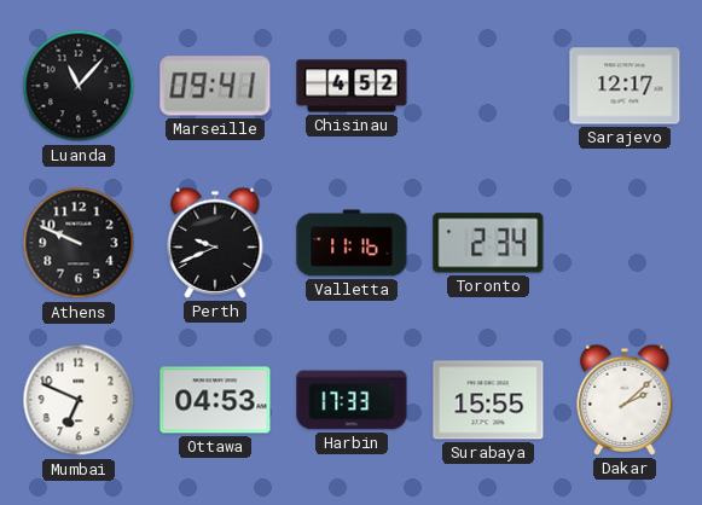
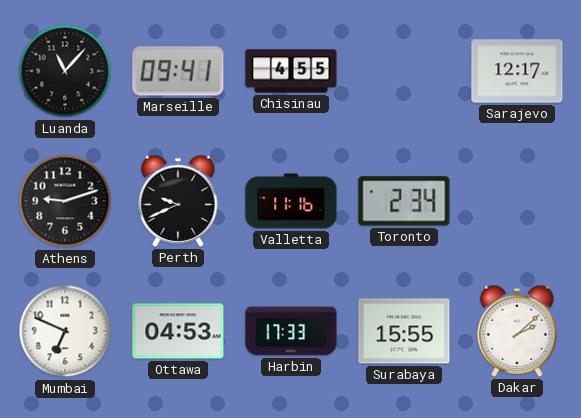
Chisinau: 4:52 -> 4:55
Athens: 9:49 -> 9:12
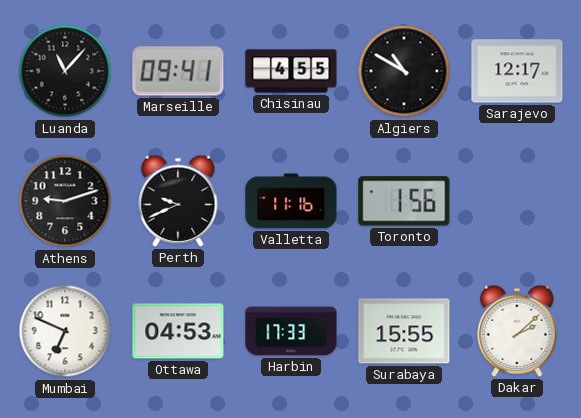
Algiers: none -> 10:50
Toronto: 2:34 -> 1:56
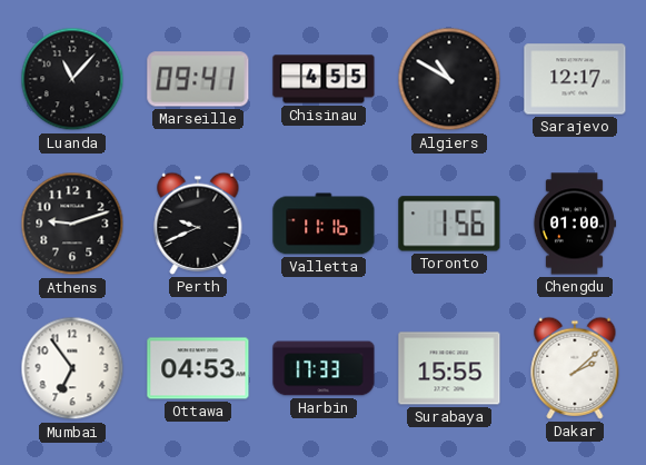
Chengdu: none -> 01:00
Mumbai: 6:49 -> 6:54
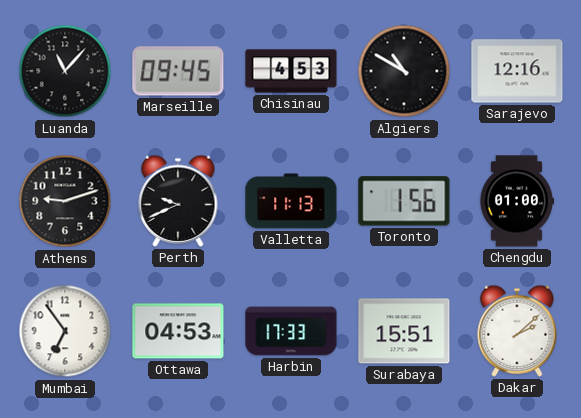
Marseille: 09:41 -> 09:45
Chisinau: 4:55 -> 4:53
Sarajevo: 12:17 -> 12:16
Valletta: 11:16 -> 11:13
Surabaya: 15:55 -> 15:51
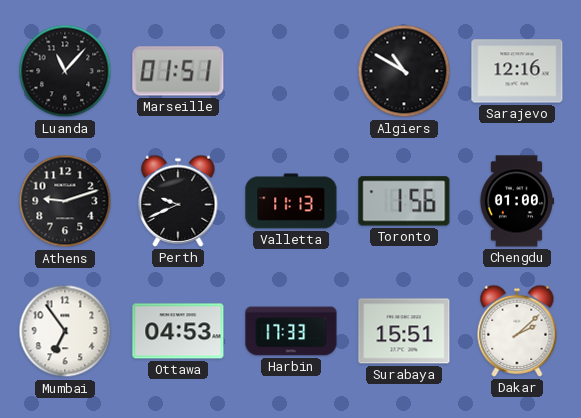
Marseille: 09:45 -> 01:51
Chisinau: 4:53 -> none
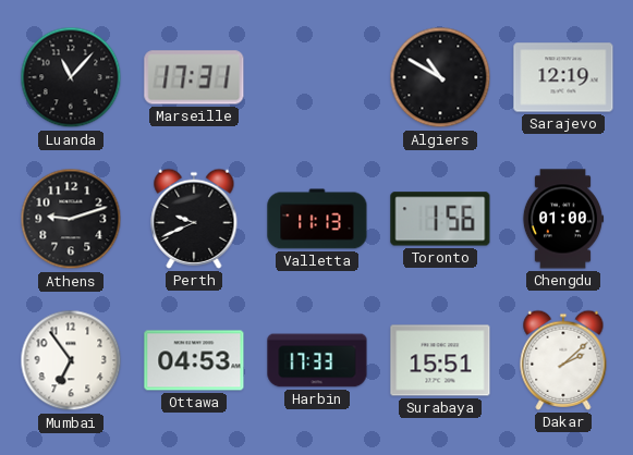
Marseille: 01:51 -> 17:31
Sarajevo: 12:16 -> 12:19
